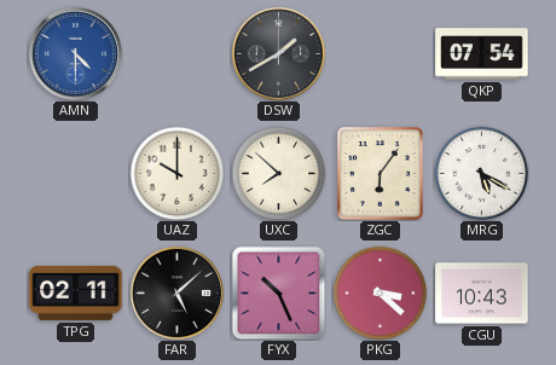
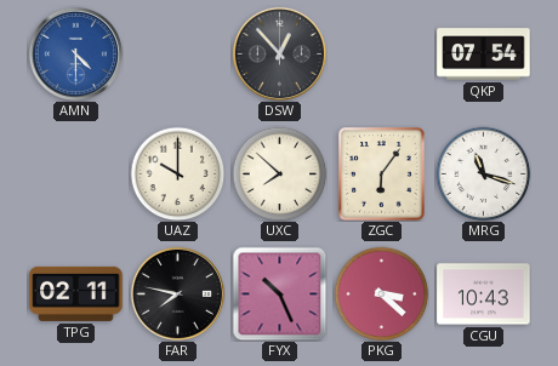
DSW: 1:40 -> 12:53
MRG: 5:20 -> 11:18
FAR: 5:08 -> 7:47
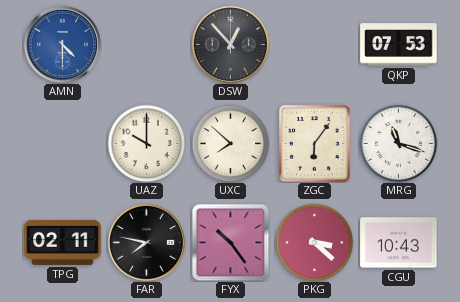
QKP: 07:54 -> 07:53
FYX: 10:26 -> 10:24
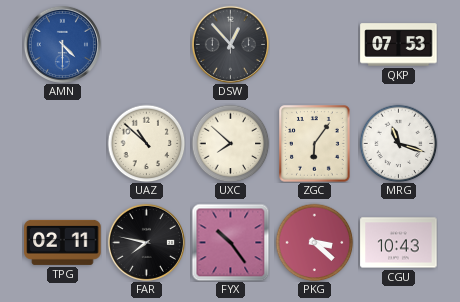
UAZ: 10:00 -> 10:52
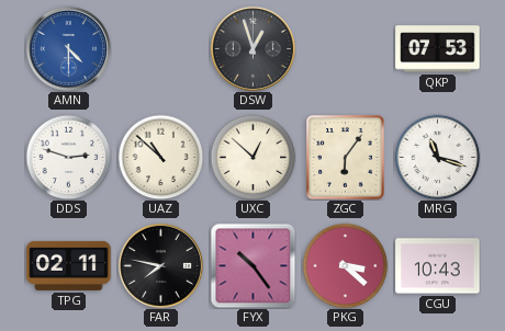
DSW: 12:53 -> 12:57
DDS: none -> 2:48
UXC: 7:52 -> 12:52
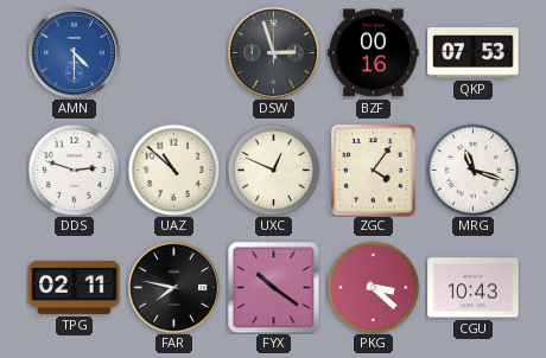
DSW: 12:57 -> 2:57
BZF: none -> 00:16
UXC: 12:52 -> 12:49
ZGC: 6:06 -> 4:06
FYX: 10:24 -> 10:21
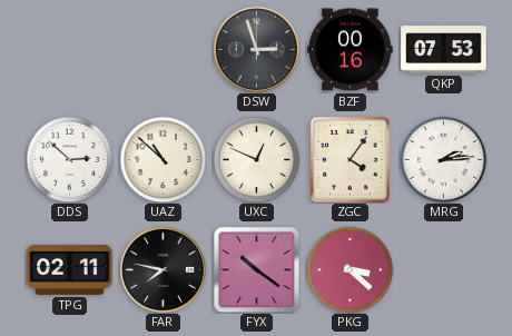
AMN: 4:30 -> none
DDS: 2:48 -> 2:52
MRG: 11:18 -> 2:14
CGU: 10:43 -> none
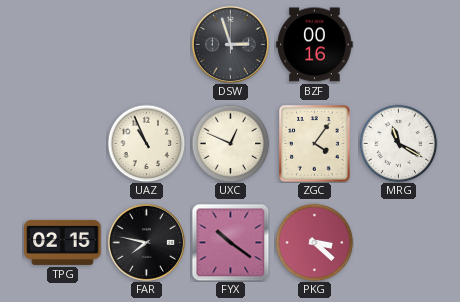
QKP: 07:53 -> none
DDS: 2:52 -> none
UAZ: 10:52 -> 10:56
MRG: 2:14 -> 11:20
TPG: 02:11 -> 02:15
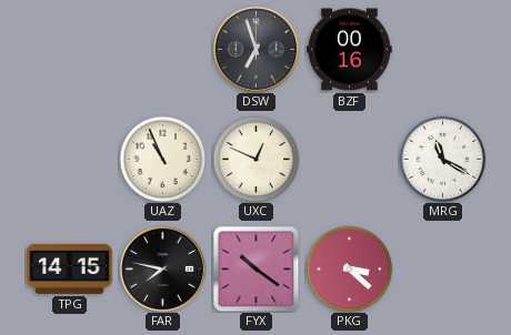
DSW: 2:57 -> 6:57
ZGC: 4:06 -> none
TPG: 02:15 -> 14:15
